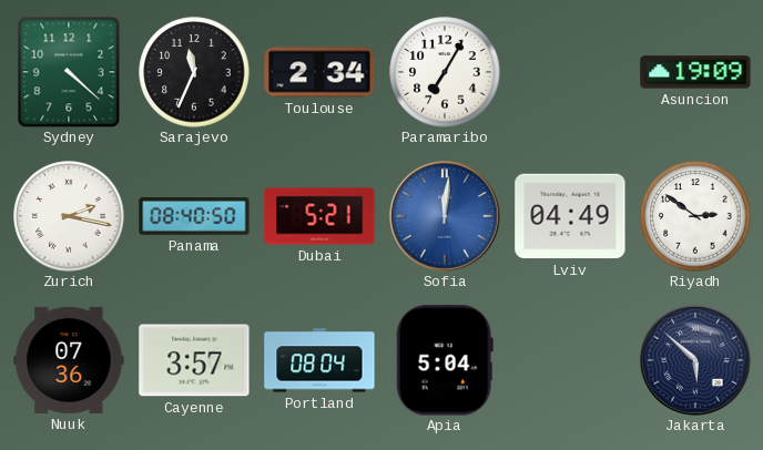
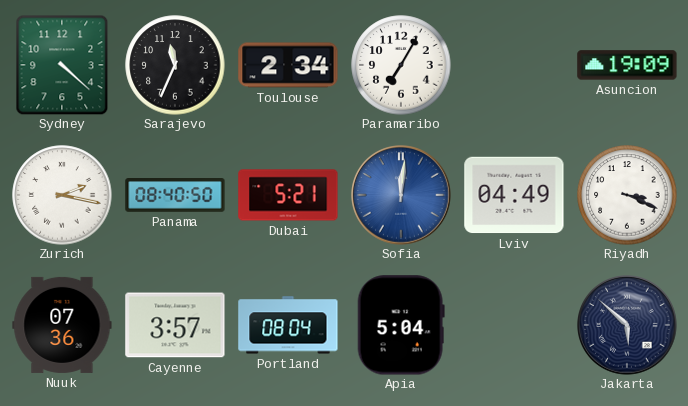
Riyadh: 2:51 -> 3:19
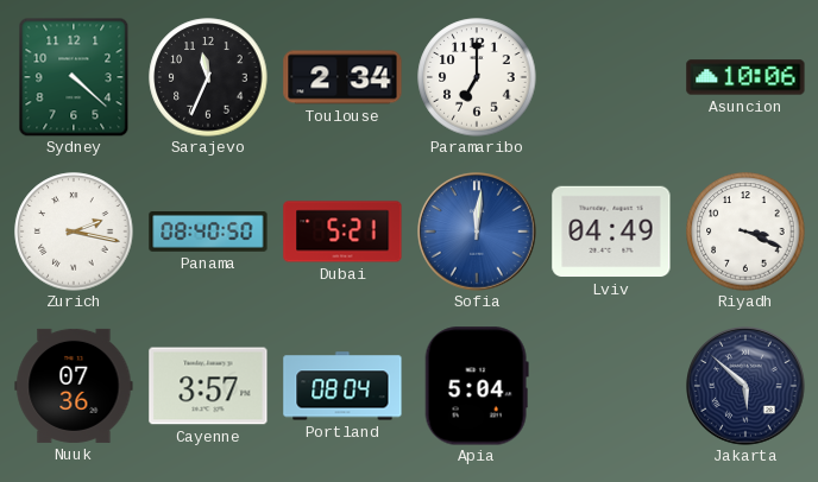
Paramaribo: 7:05 -> 7:00
Asuncion: 19:09 -> 10:06
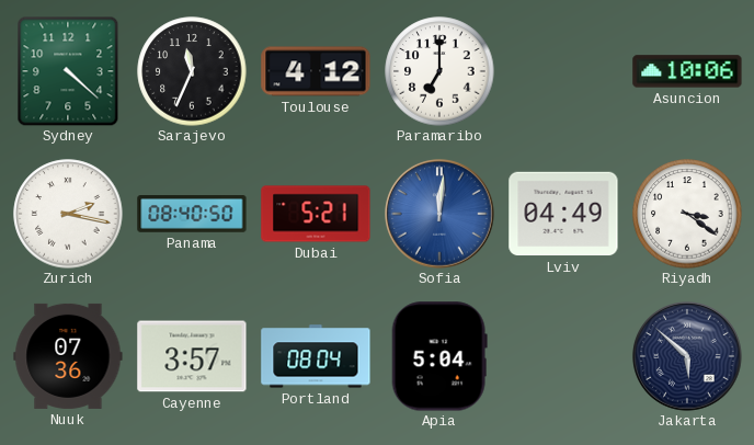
Toulouse: 2:34 -> 4:12
Riyadh: 3:19 -> 3:21
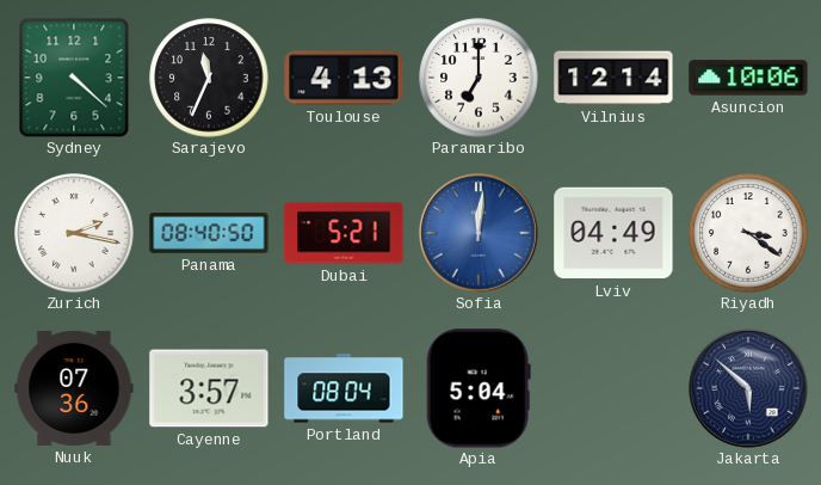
Toulouse: 4:12 -> 4:13
Vilnius: none -> 12:14
